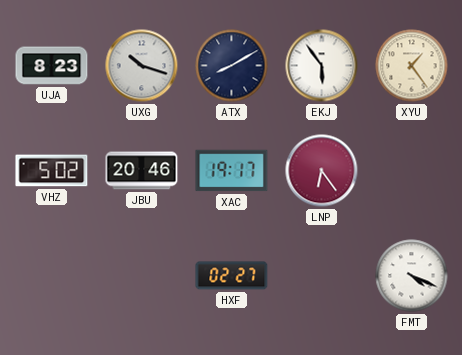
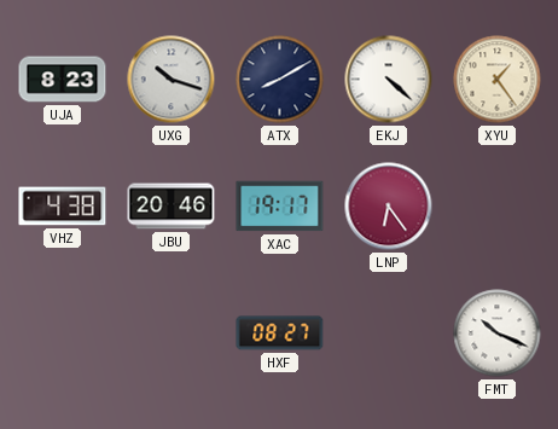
EKJ: 5:54 -> 4:22
VHZ: 5:02 -> 4:38
HXF: 02:27 -> 08:27
FMT: 4:19 -> 10:19
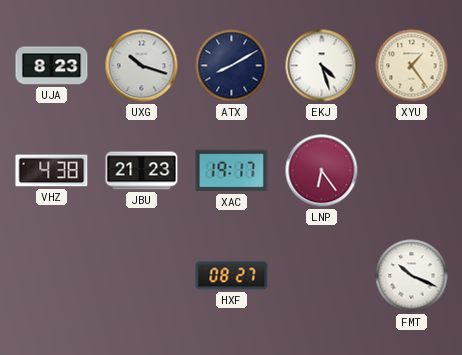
EKJ: 4:22 -> 4:27
JBU: 20:46 -> 21:23
